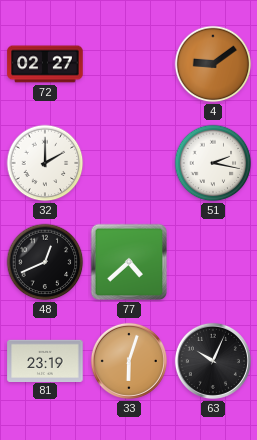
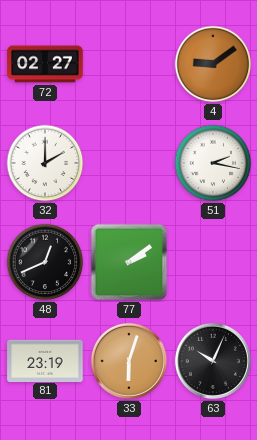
77: 4:38 -> 2:09
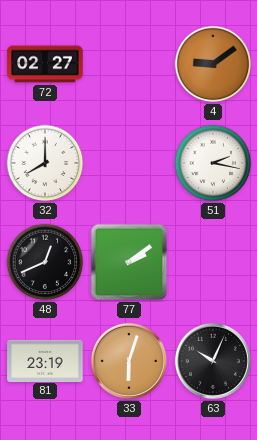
32: 2:00 -> 8:00
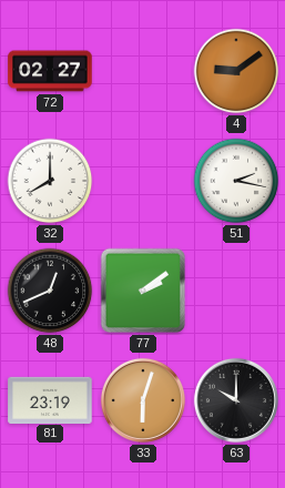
63: 10:04 -> 10:00
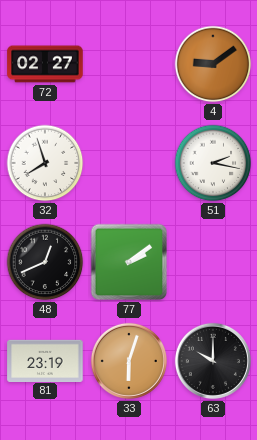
32: 8:00 -> 7:57
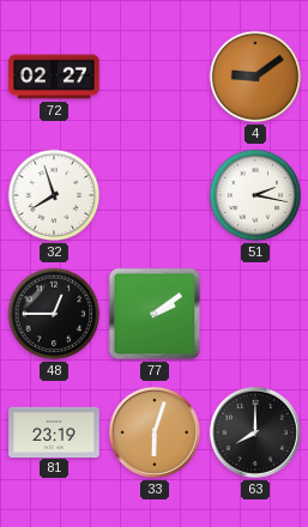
48: 12:41 -> 12:45
63: 10:00 -> 8:00
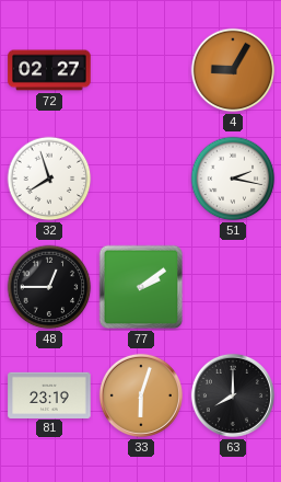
4: 9:09 -> 9:05
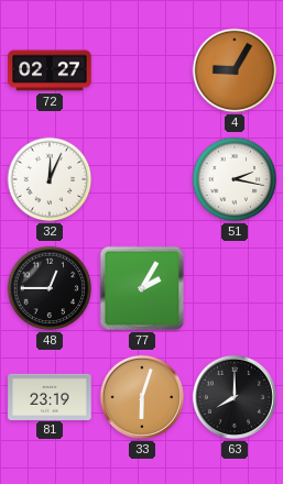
32: 7:57 -> 12:04
77: 2:09 -> 2:05
